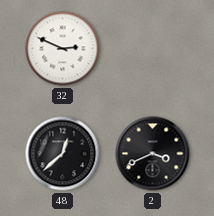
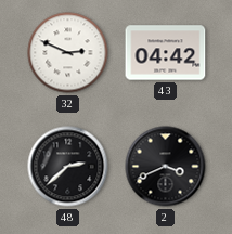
43: none -> 04:42
48: 12:38 -> 2:38
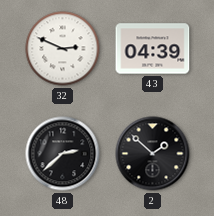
43: 04:42 -> 04:39
2: 3:41 -> 1:52
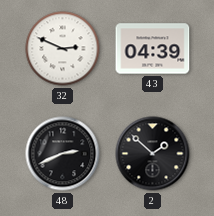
48: 2:38 -> 2:41
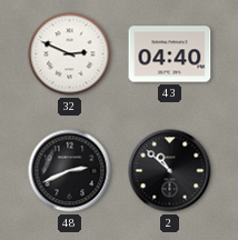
43: 04:39 -> 04:40
2: 1:52 -> 10:52
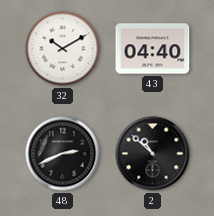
32: 2:49 -> 10:10
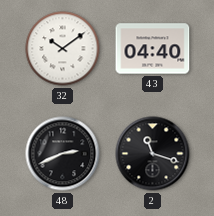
32: 10:10 -> 10:09
2: 10:52 -> 11:18
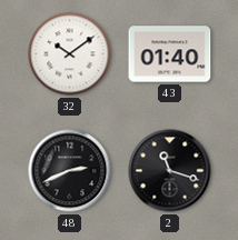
43: 04:40 -> 01:40
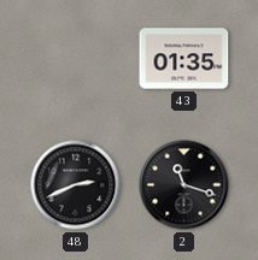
32: 10:09 -> none
43: 01:40 -> 01:35
